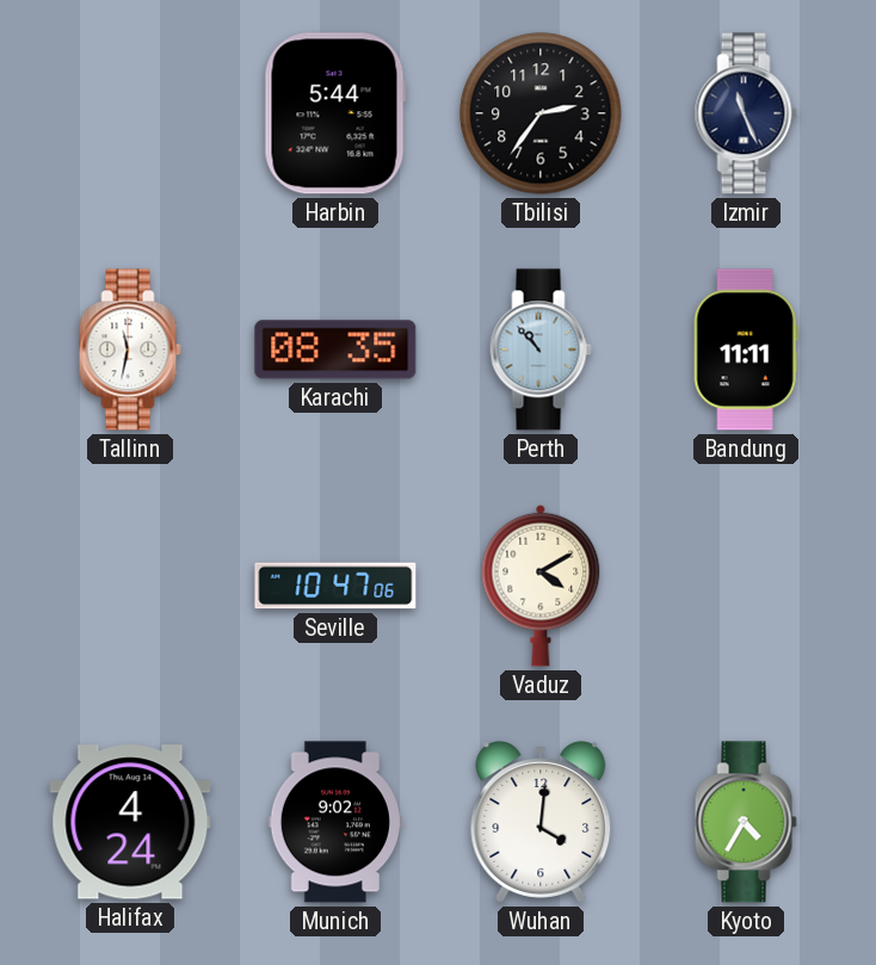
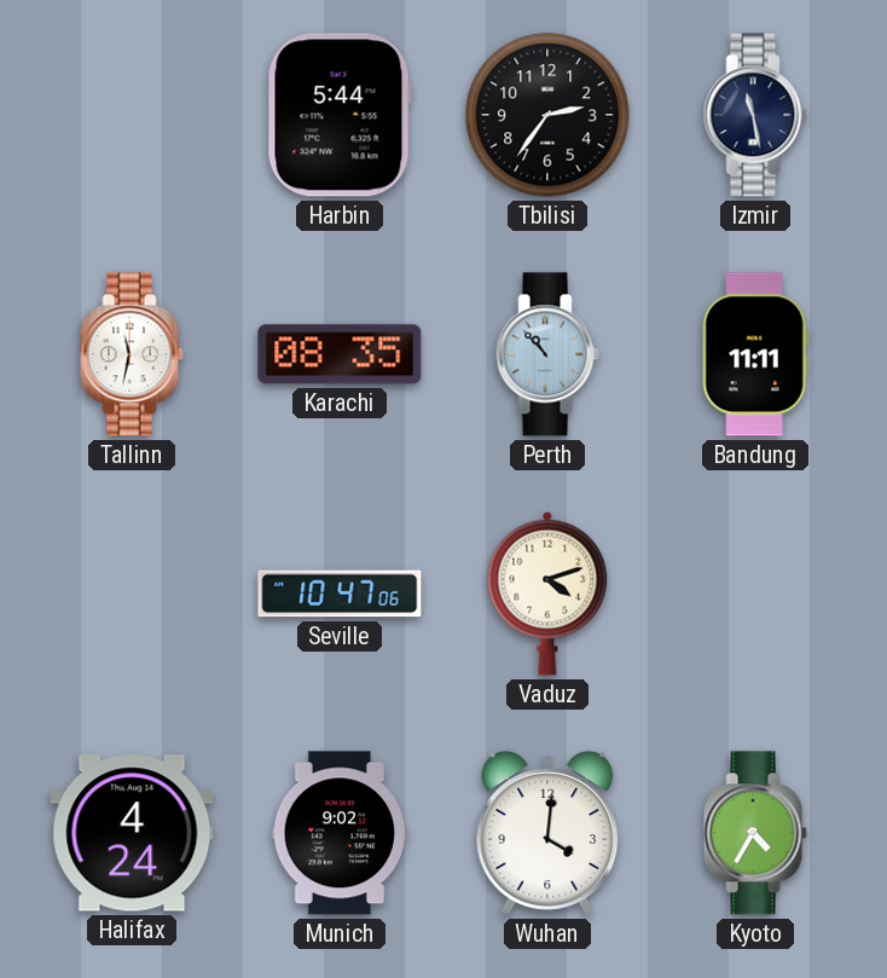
Izmir: 11:26 -> 11:28
Vaduz: 4:10 -> 4:12
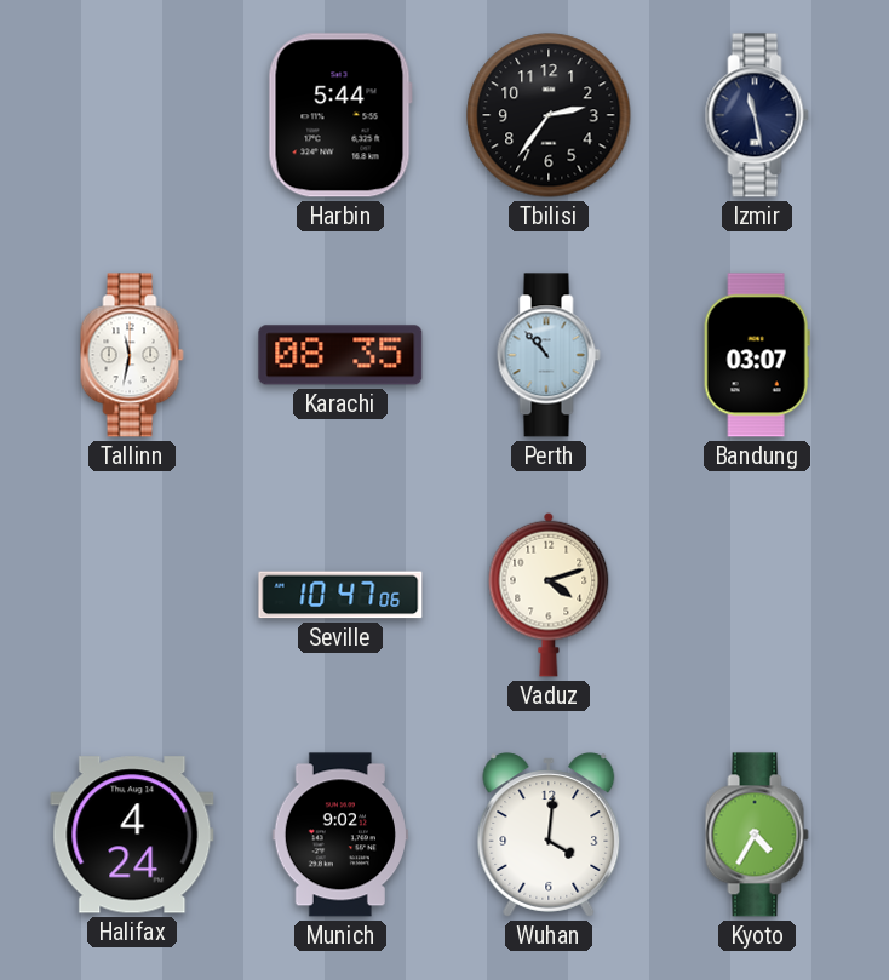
Bandung: 11:11 -> 03:07
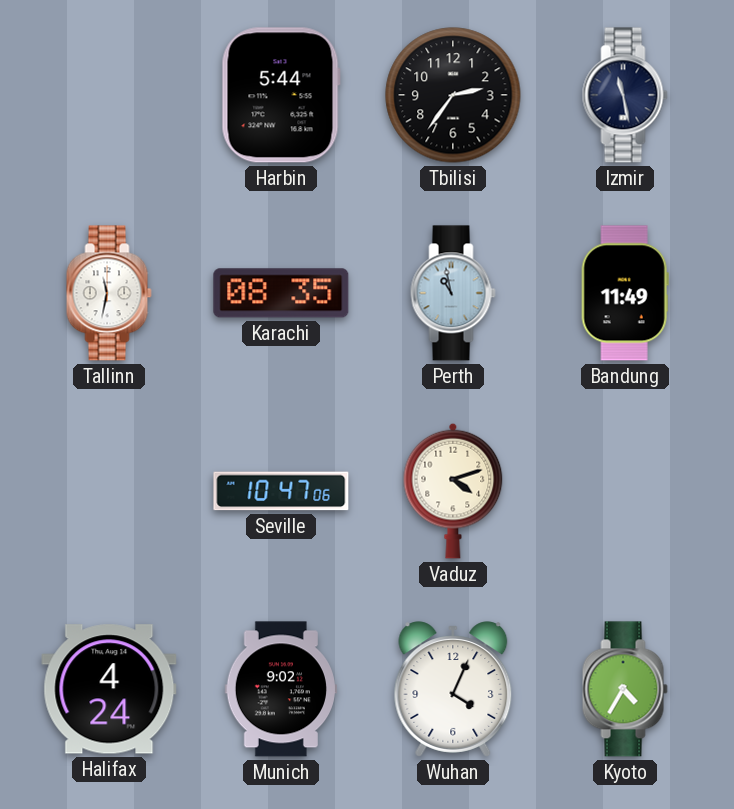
Perth: 10:53 -> 10:58
Bandung: 03:07 -> 11:49
Wuhan: 4:01 -> 4:04
